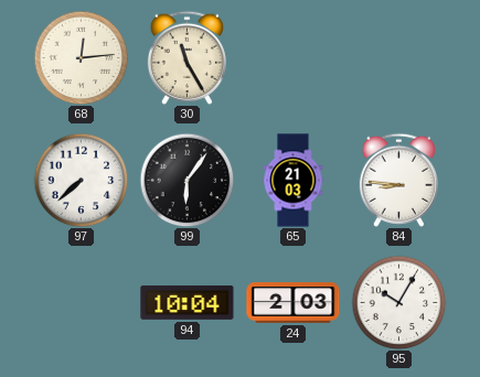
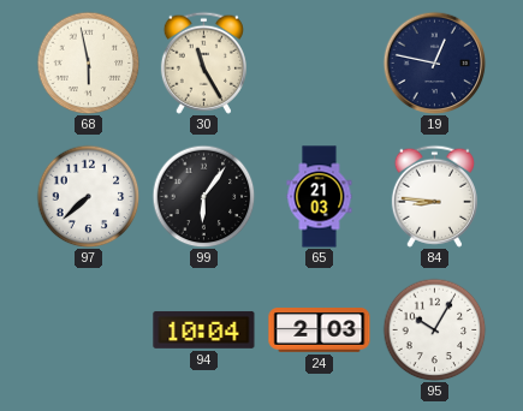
68: 12:14 -> 5:58
19: none -> 12:47
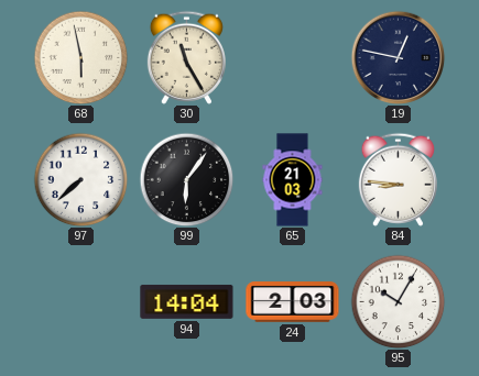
94: 10:04 -> 14:04
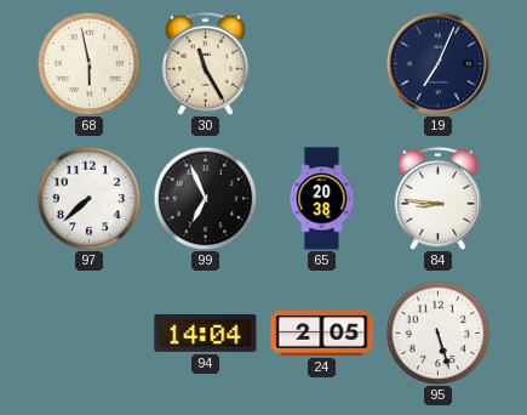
19: 12:47 -> 7:04
99: 6:06 -> 6:56
65: 21:03 -> 20:38
24: 2:03 -> 2:05
95: 10:05 -> 5:27
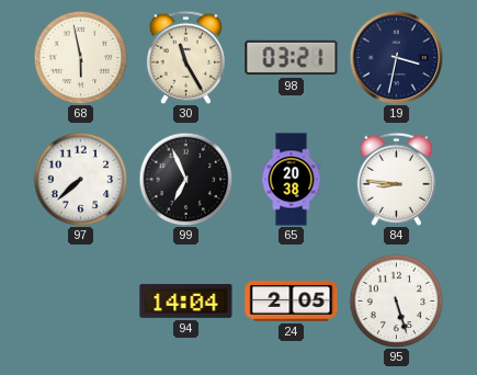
98: none -> 03:21
19: 7:04 -> 3:32
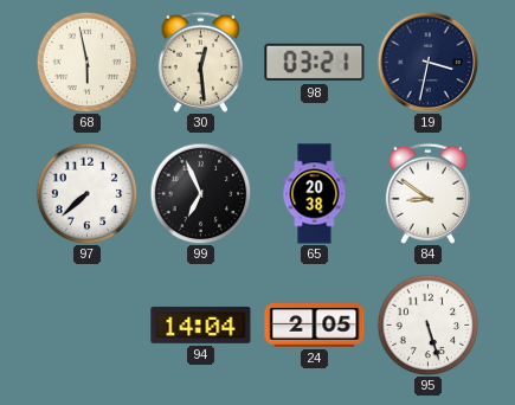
30: 11:25 -> 12:29
84: 8:46 -> 8:51
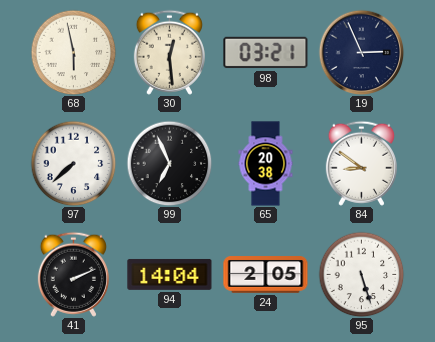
19: 3:32 -> 2:56
41: none -> 2:11
